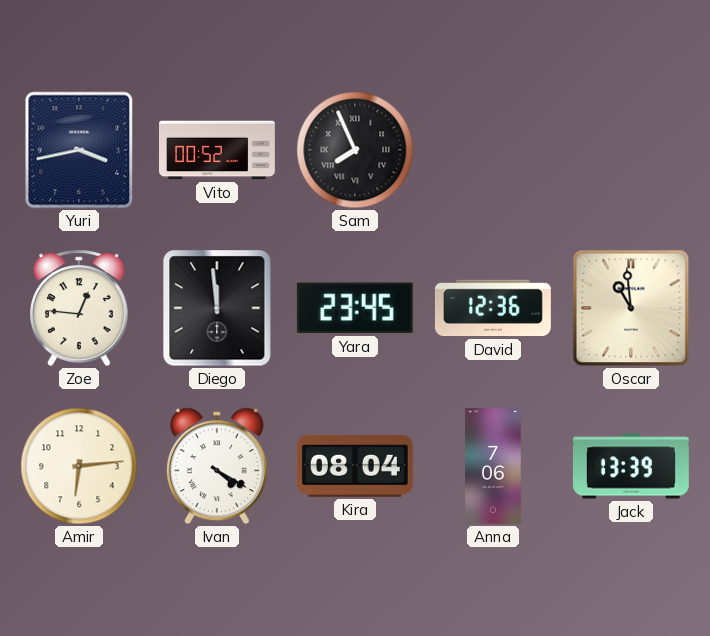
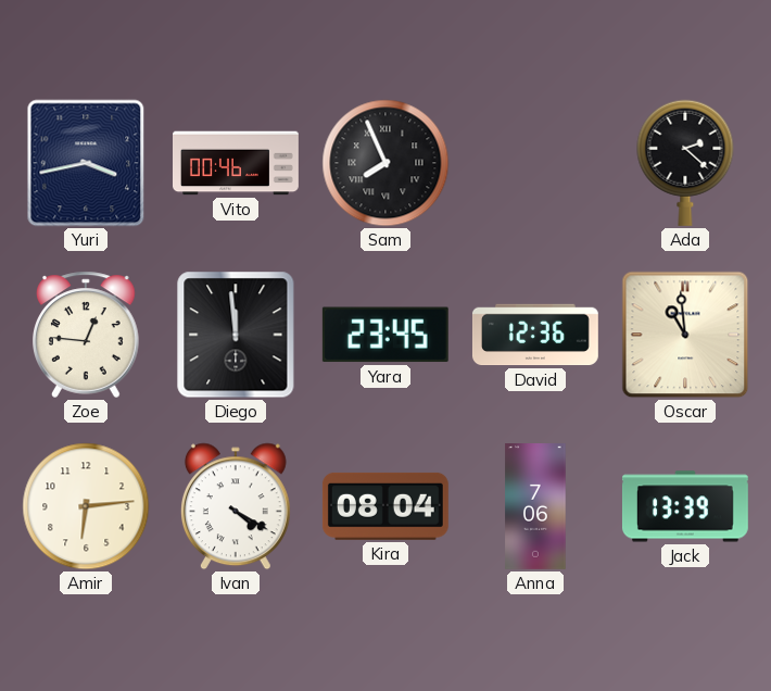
Vito: 00:52 -> 00:46
Ada: none -> 2:22
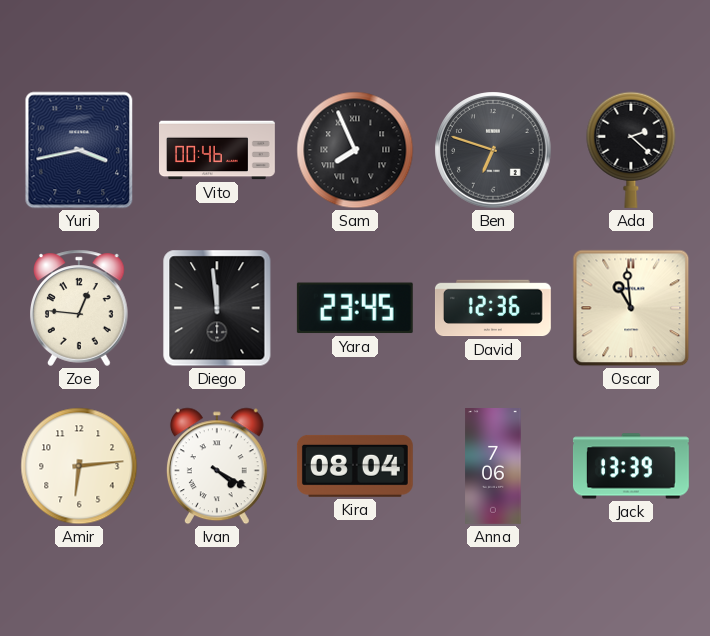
Ben: none -> 6:48
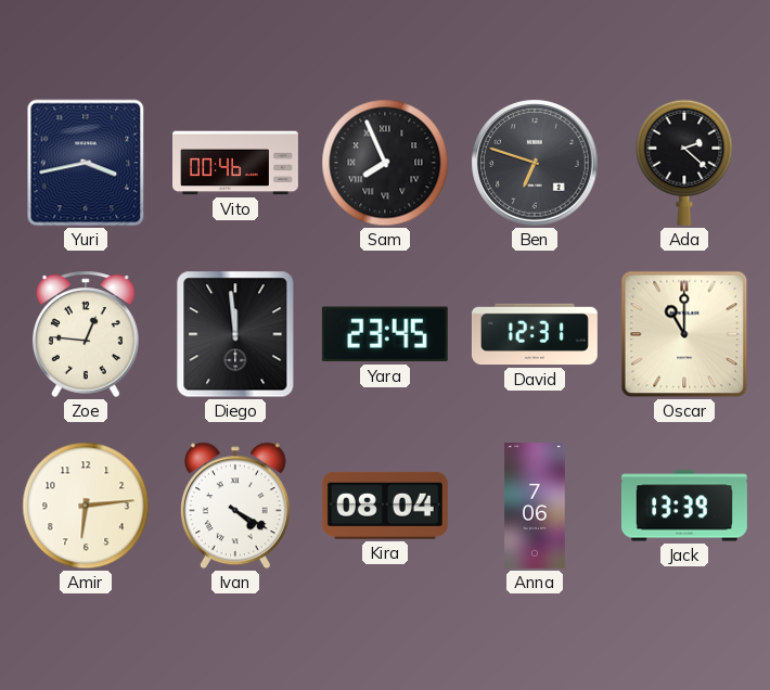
David: 12:36 -> 12:31
Oscar: 10:59 -> 11:00
